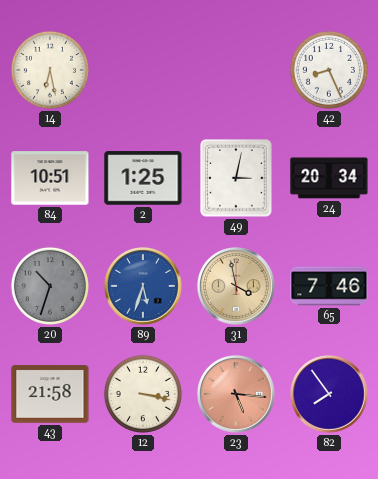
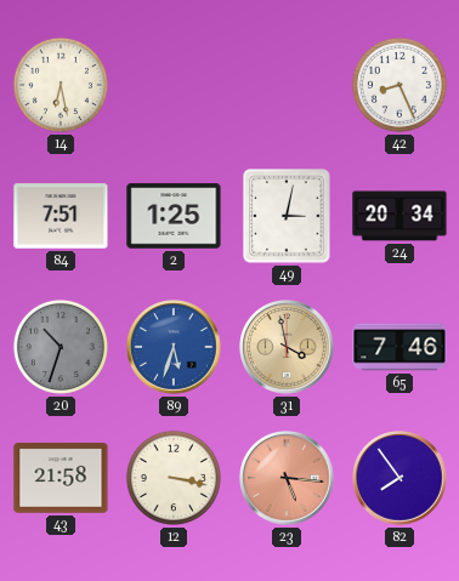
84: 10:51 -> 7:51
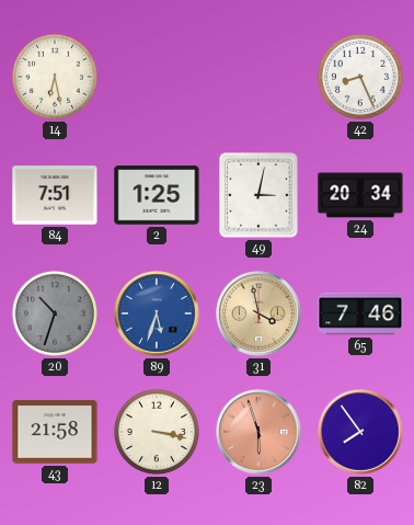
23: 5:16 -> 5:57
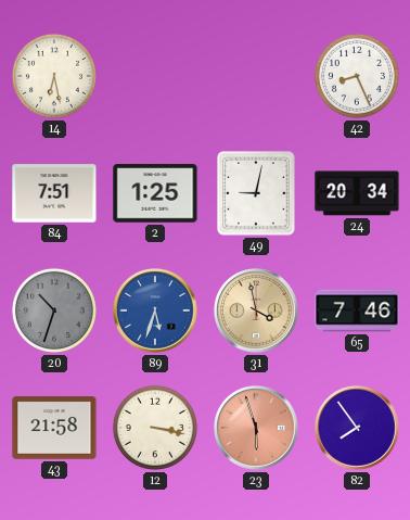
49: 3:02 -> 9:02
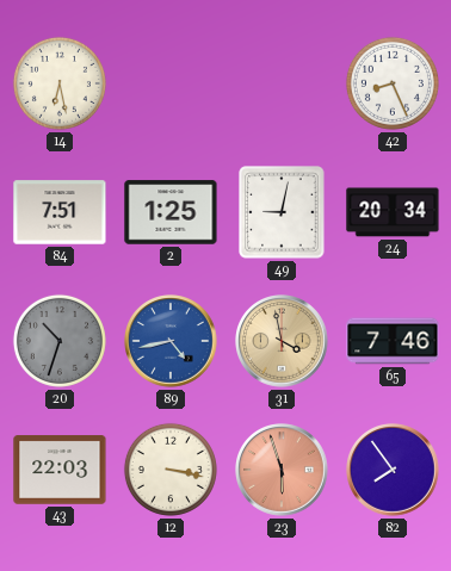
89: 5:33 -> 4:43
43: 21:58 -> 22:03
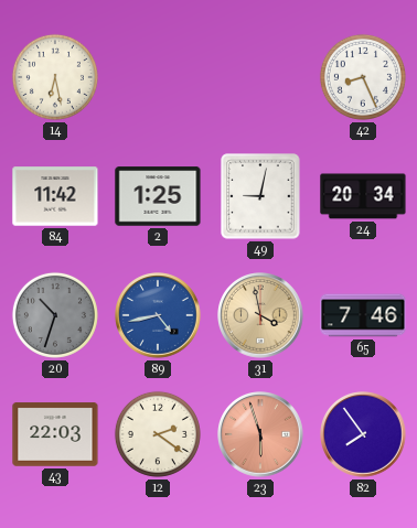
84: 7:51 -> 11:42
12: 3:17 -> 2:21
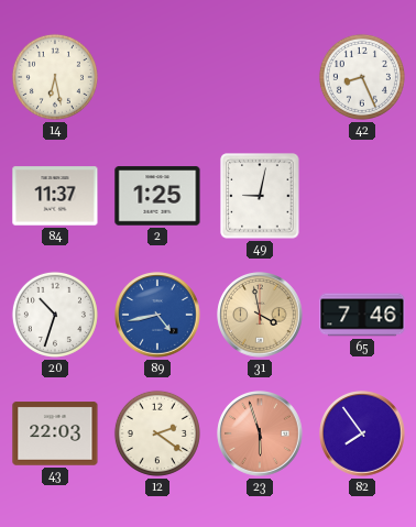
84: 11:42 -> 11:37
24: 20:34 -> none
20 dial: grey -> white
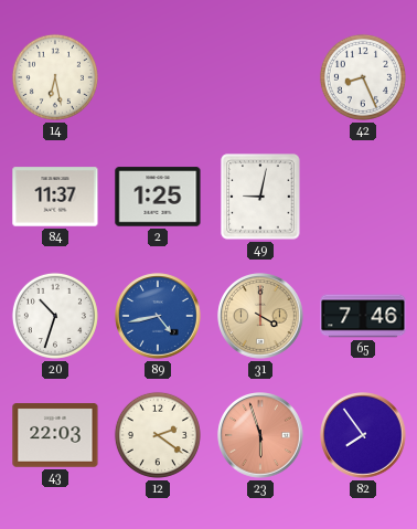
31: 3:58 -> 4:00
